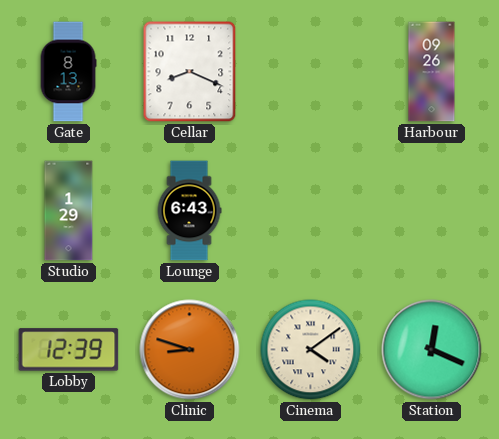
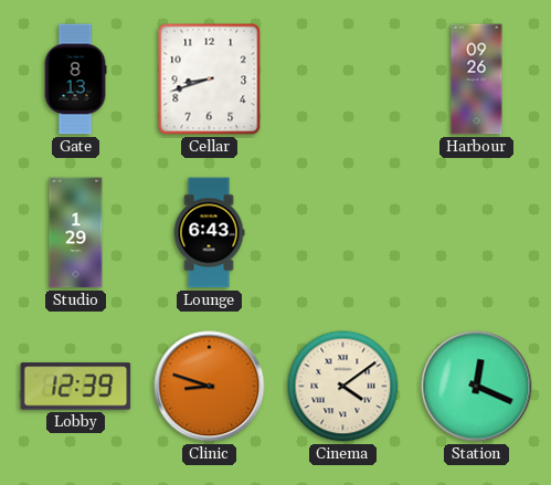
Cellar: 8:19 -> 8:42
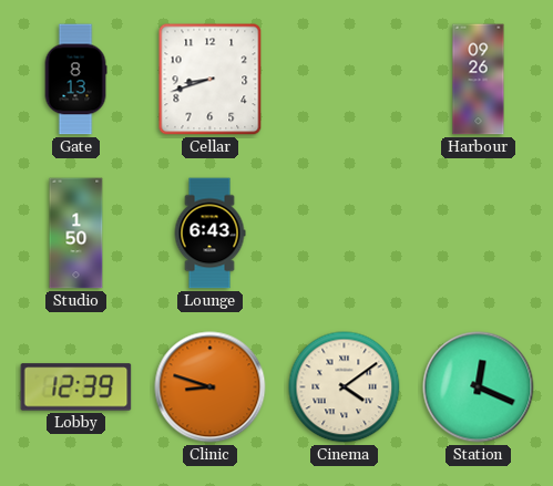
Studio: 1:29 -> 1:50
